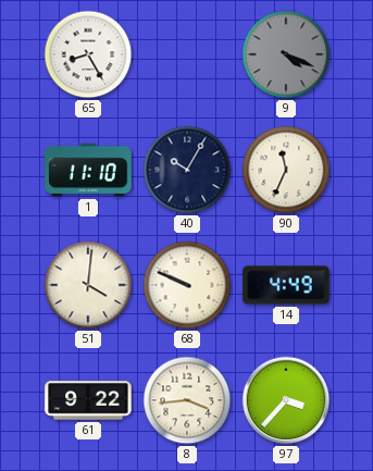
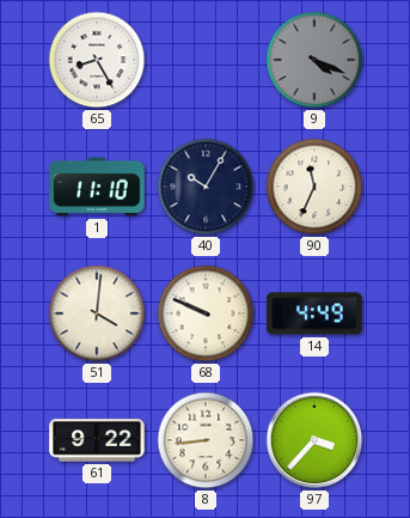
8: 3:44 -> 8:44
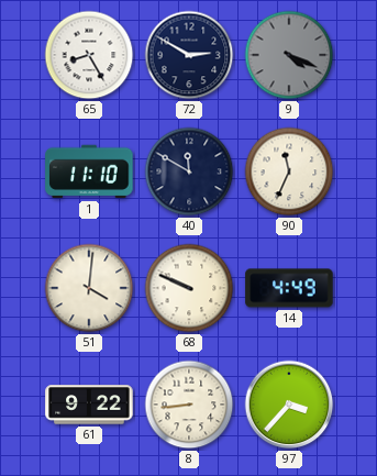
72: none -> 2:50
40: 10:05 -> 11:50
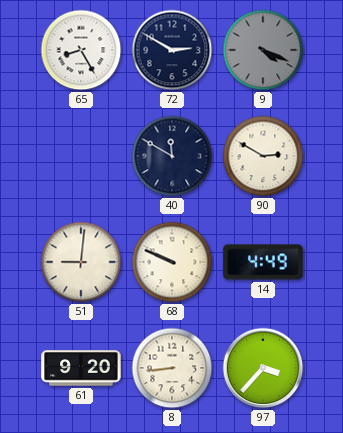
1: 11:10 -> none
90: 11:34 -> 2:50
51: 4:01 -> 9:01
61: 9:22 -> 9:20
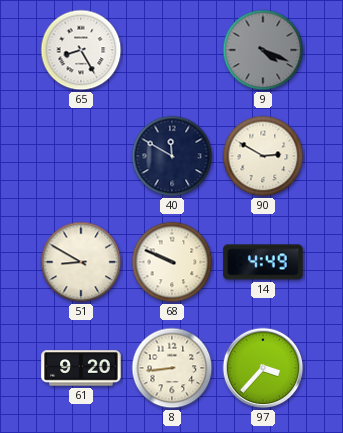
72: 2:50 -> none
51: 9:01 -> 8:50
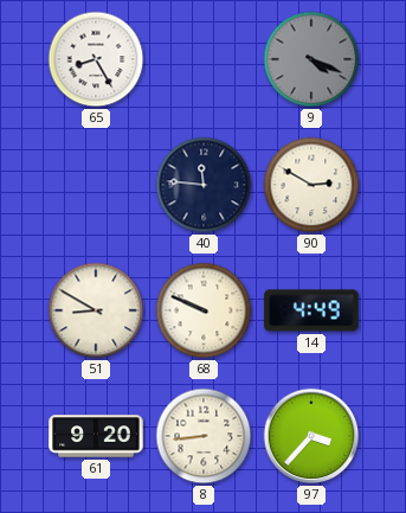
40: 11:50 -> 11:46
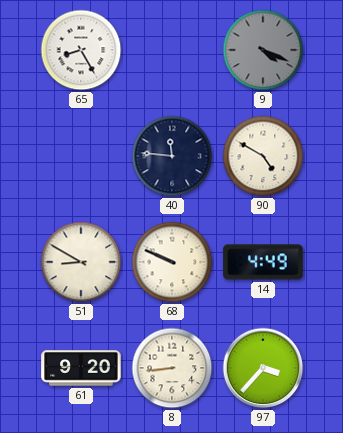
90: 2:50 -> 4:50
